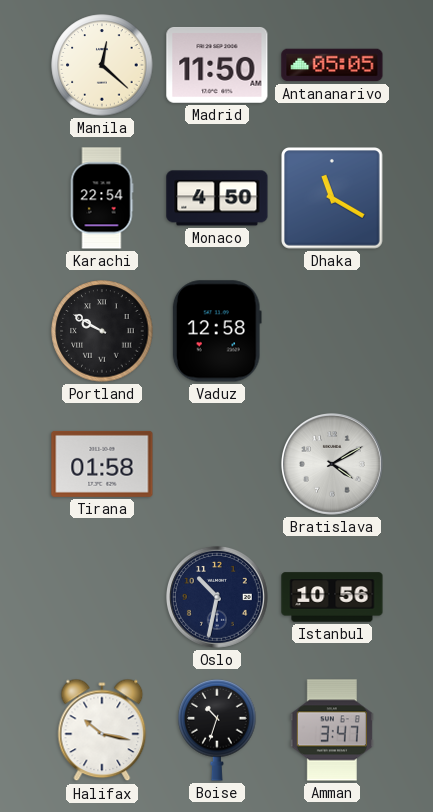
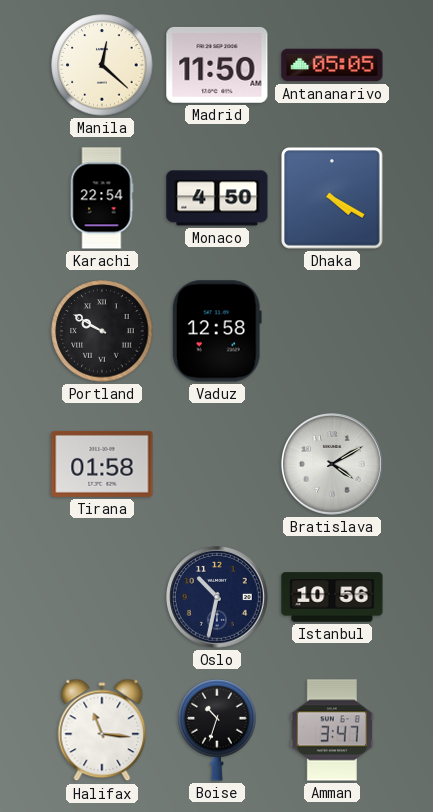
Dhaka: 11:20 -> 4:20
Halifax: 10:17 -> 11:16
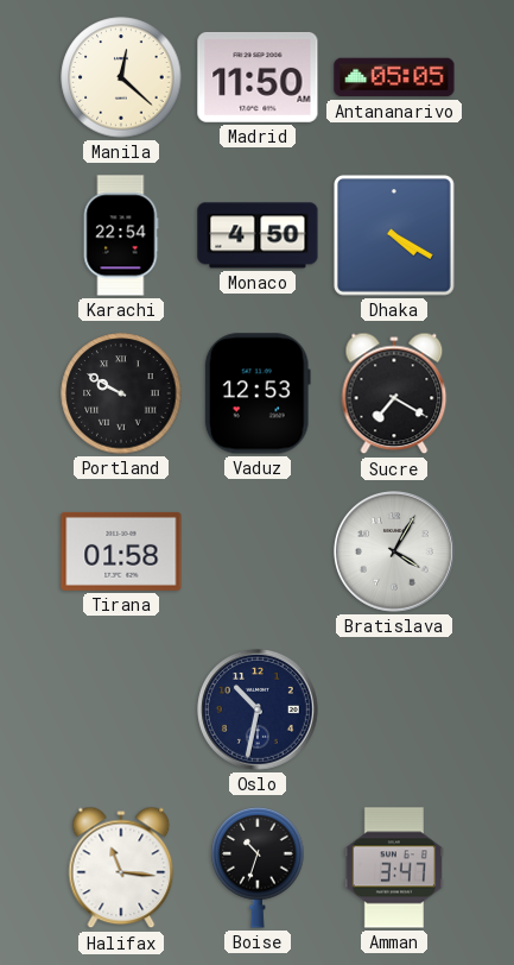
Vaduz: 12:58 -> 12:53
Sucre: none -> 7:20
Bratislava: 4:10 -> 4:05
Istanbul: 10:56 -> none
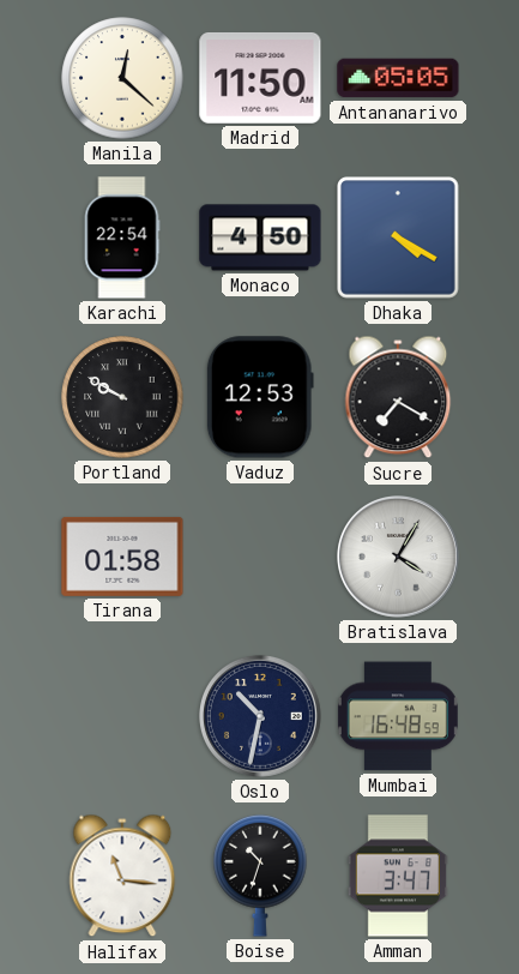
Mumbai: none -> 16:48
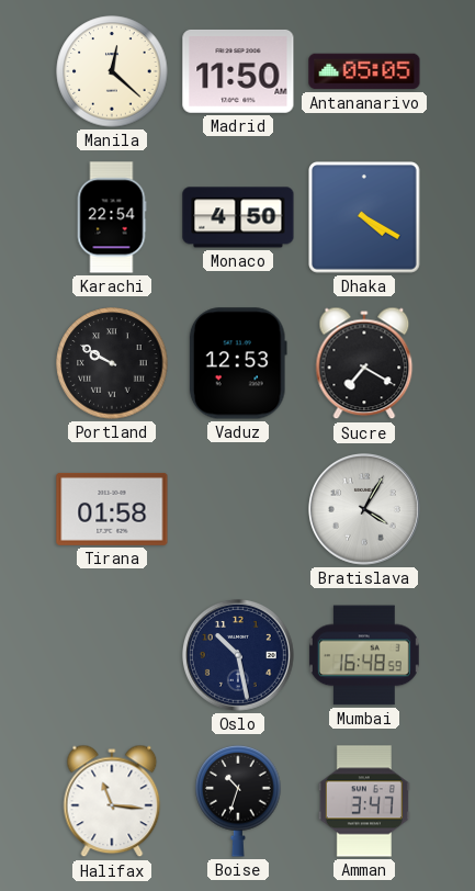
Oslo: 10:32 -> 10:28
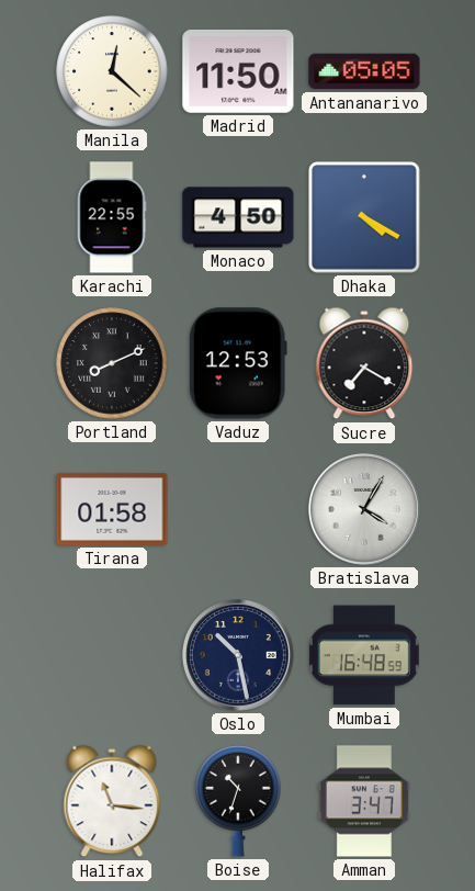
Karachi: 22:54 -> 22:55
Portland: 9:50 -> 8:11
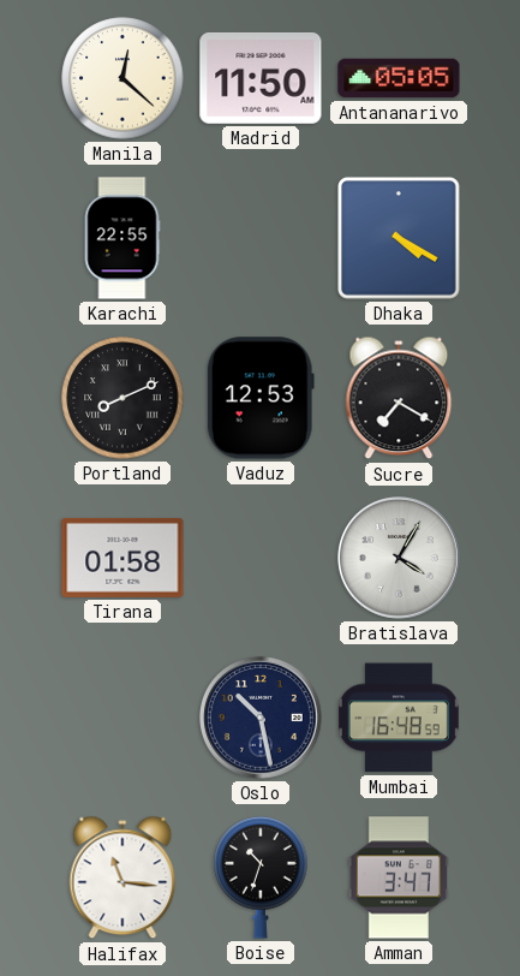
Monaco: 4:50 -> none
